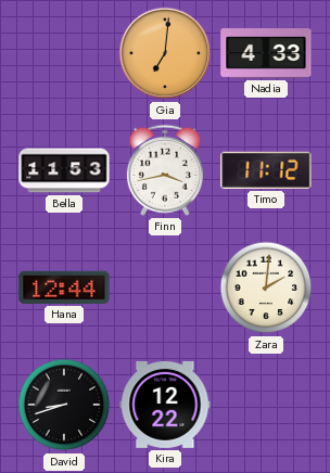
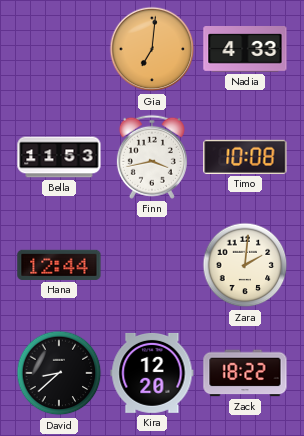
Timo: 11:12 -> 10:08
David: 8:42 -> 8:38
Kira: 12:22 -> 12:20
Zack: none -> 18:22
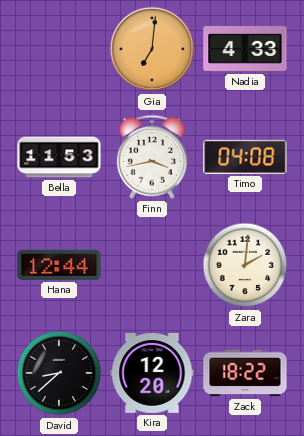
Timo: 10:08 -> 04:08
